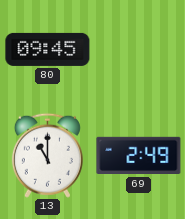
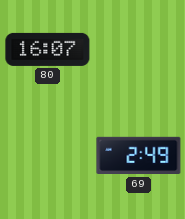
80: 09:45 -> 16:07
13: 11:00 -> none
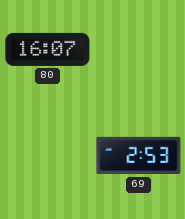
69: 2:49 -> 2:53
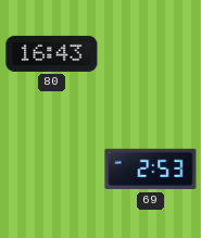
80: 16:07 -> 16:43
